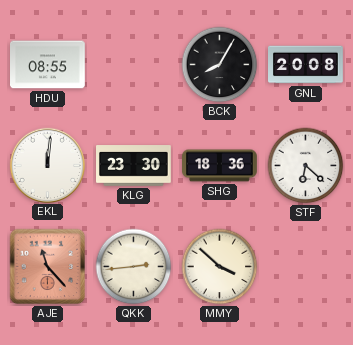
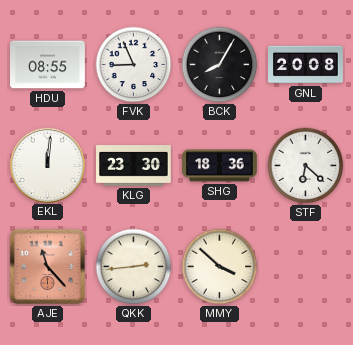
FVK: none -> 8:56
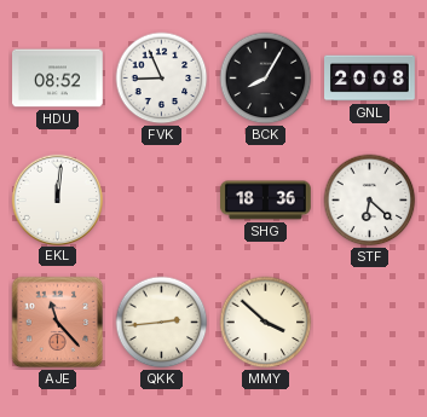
HDU: 08:55 -> 08:52
KLG: 23:30 -> none
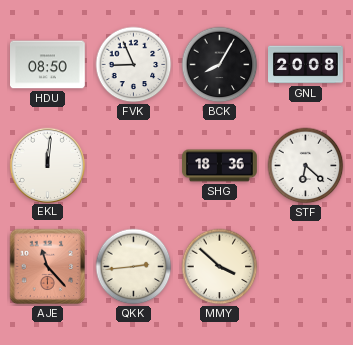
HDU: 08:52 -> 08:50
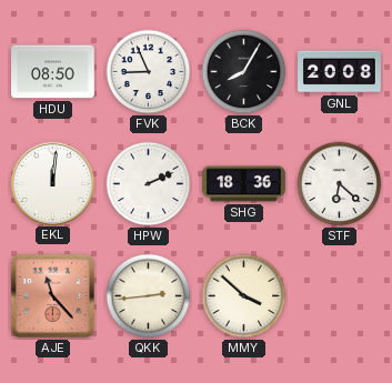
HPW: none -> 2:11
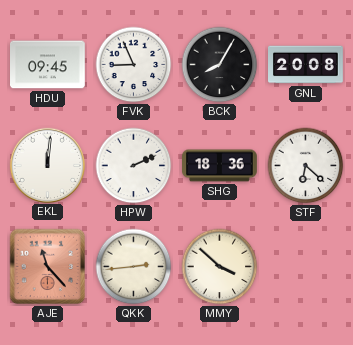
HDU: 08:50 -> 09:45
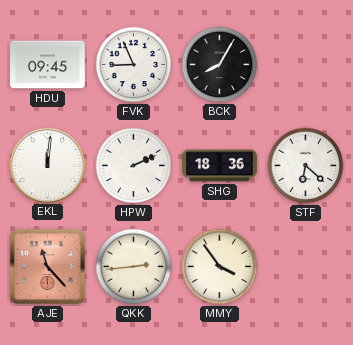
GNL: 20:08 -> none
MMY: 3:52 -> 3:54
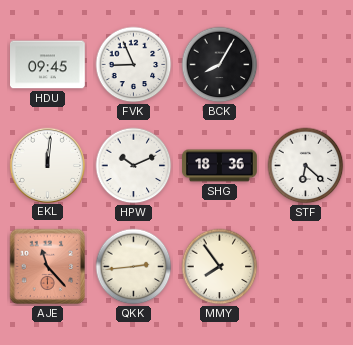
HPW: 2:11 -> 10:11
MMY: 3:54 -> 7:54
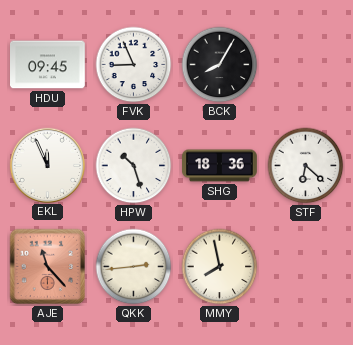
EKL: 12:01 -> 11:56
HPW: 10:11 -> 10:27
MMY: 7:54 -> 7:58
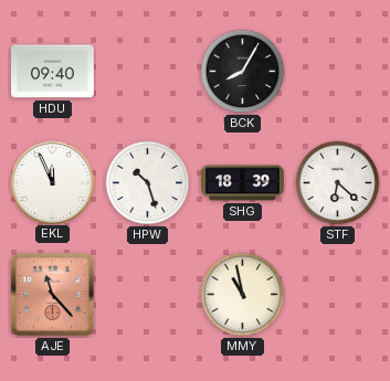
HDU: 09:45 -> 09:40
FVK: 8:56 -> none
SHG: 18:36 -> 18:39
QKK: 2:44 -> none
MMY: 7:58 -> 10:58
